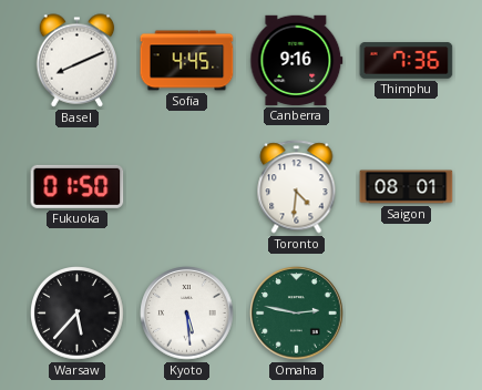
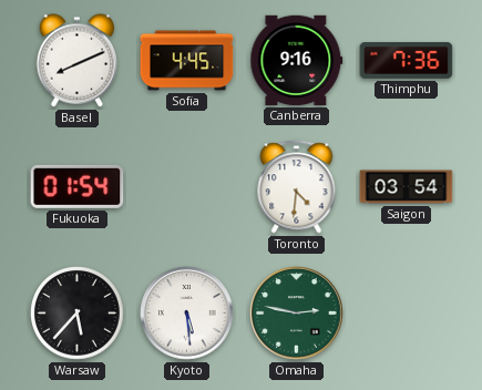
Fukuoka: 01:50 -> 01:54
Saigon: 08:01 -> 03:54
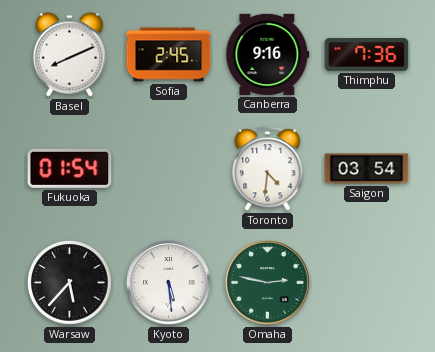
Sofia: 4:45 -> 2:45
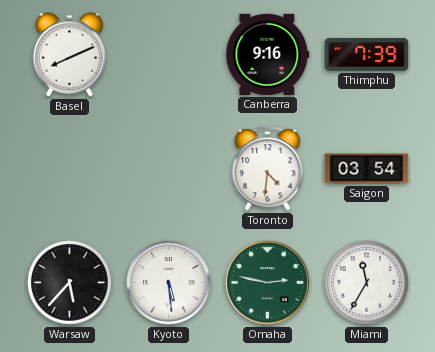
Sofia: 2:45 -> none
Thimphu: 7:36 -> 7:39
Fukuoka: 01:54 -> none
Miami: none -> 11:35
